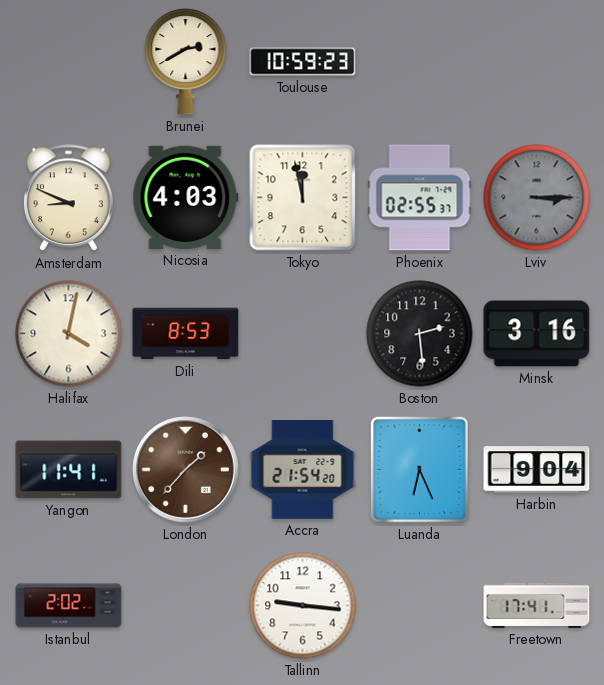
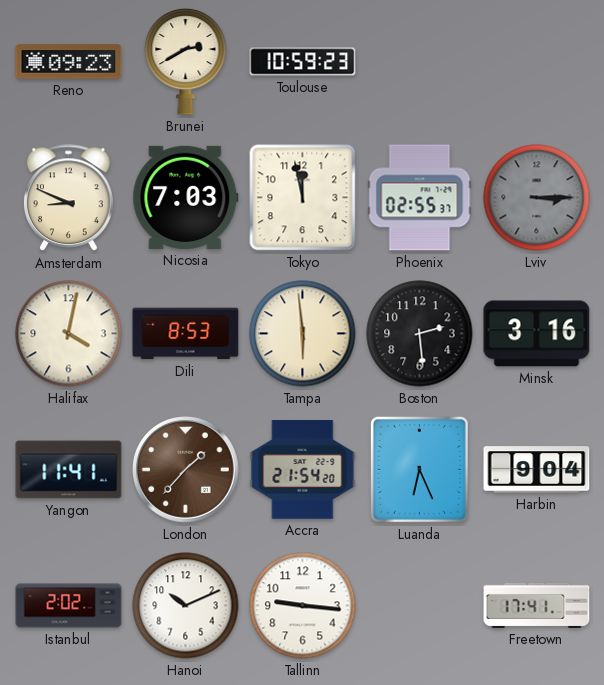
Reno: none -> 09:23
Nicosia: 4:03 -> 7:03
Tampa: none -> 5:59
Hanoi: none -> 10:11
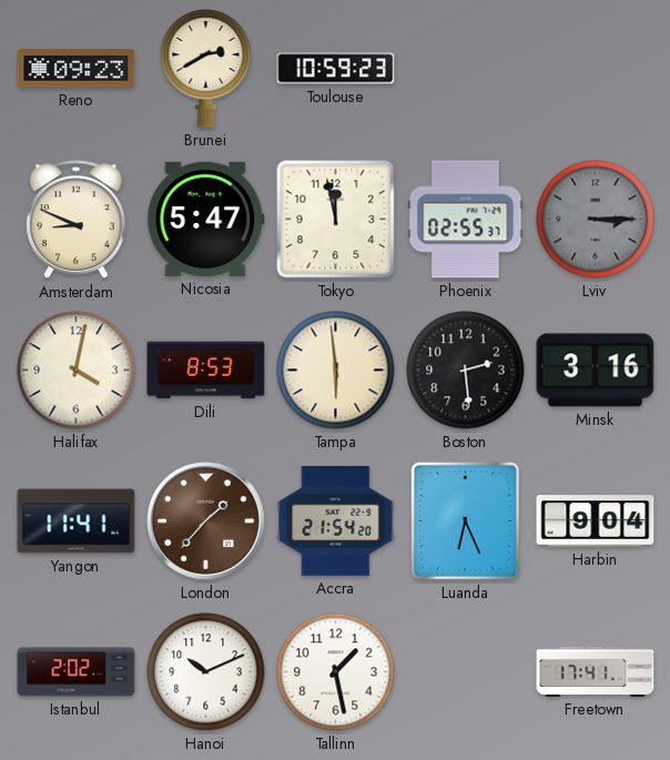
Nicosia: 7:03 -> 5:47
Tallinn: 9:16 -> 1:28
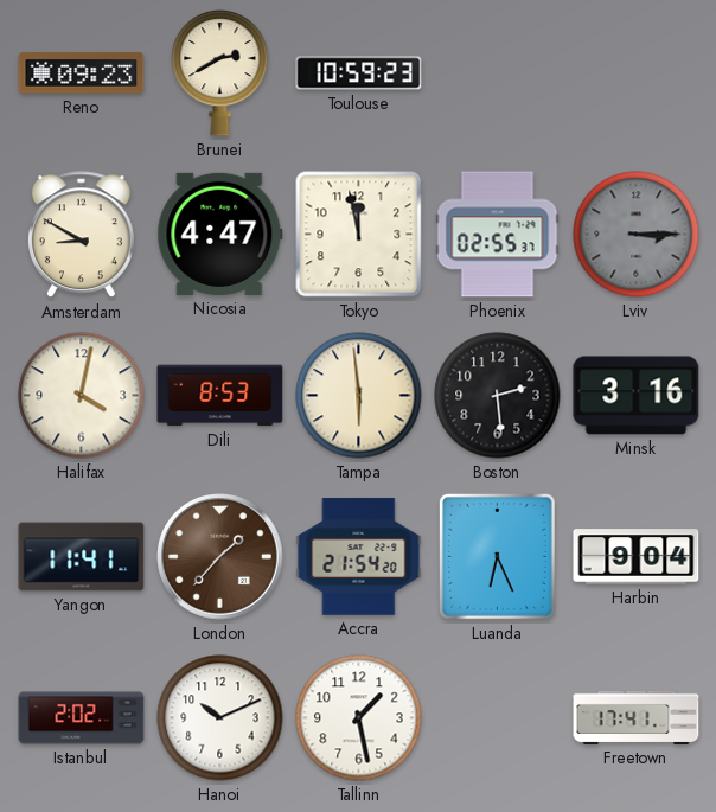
Amsterdam: 8:49 -> 8:50
Nicosia: 5:47 -> 4:47
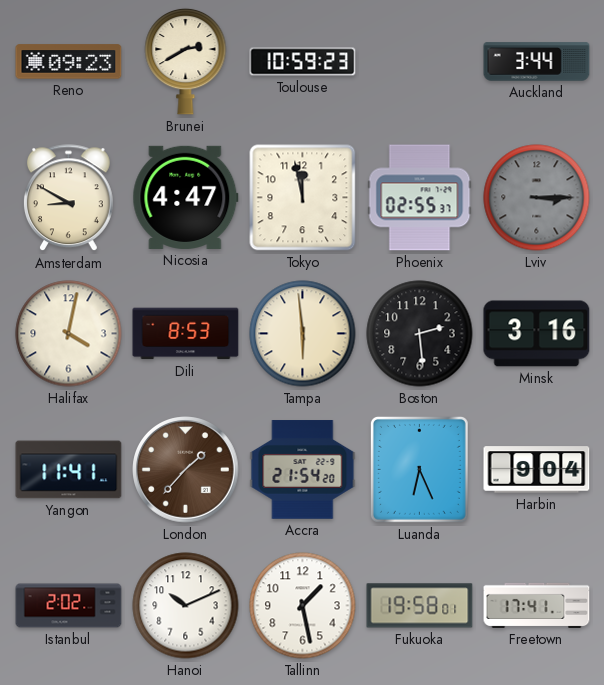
Auckland: none -> 3:44
Fukuoka: none -> 19:58
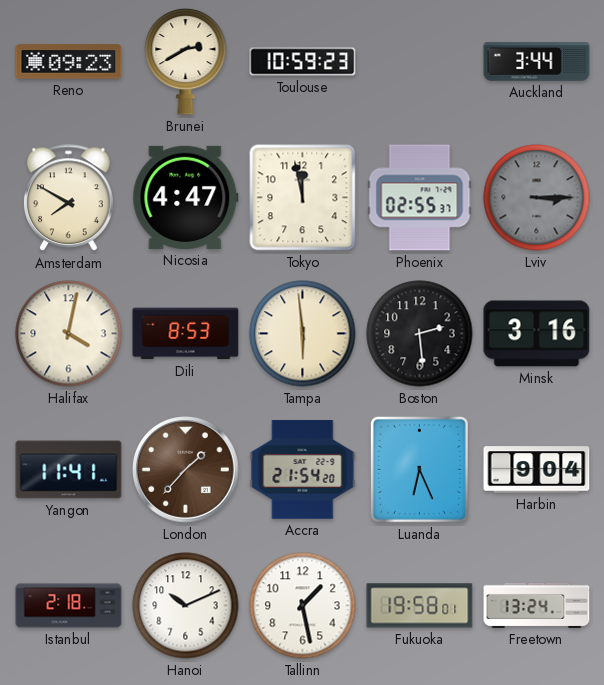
Amsterdam: 8:50 -> 7:50
Istanbul: 2:02 -> 2:18
Freetown: 17:41 -> 13:24
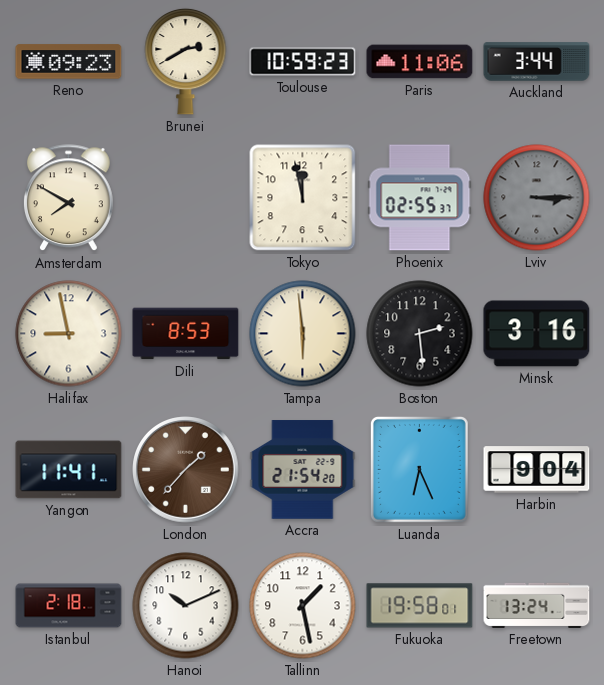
Paris: none -> 11:06
Nicosia: 4:47 -> none
Halifax: 4:02 -> 8:58
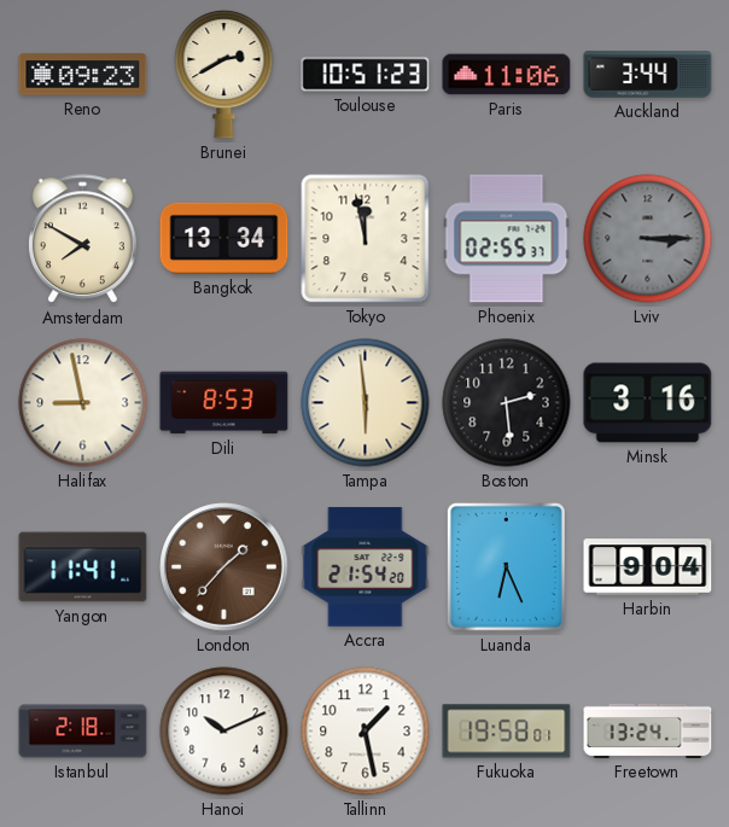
Toulouse: 10:59 -> 10:51
Bangkok: none -> 13:34
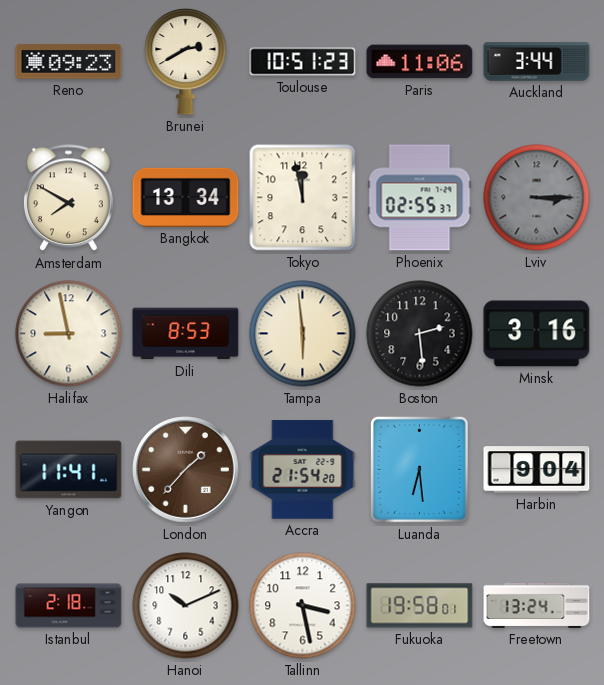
Luanda: 6:26 -> 6:29
Tallinn: 1:28 -> 3:28
